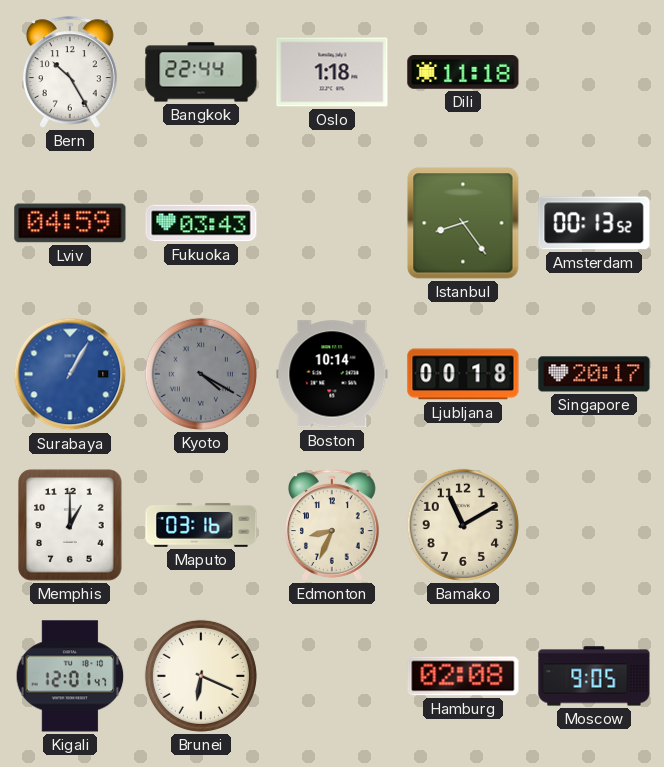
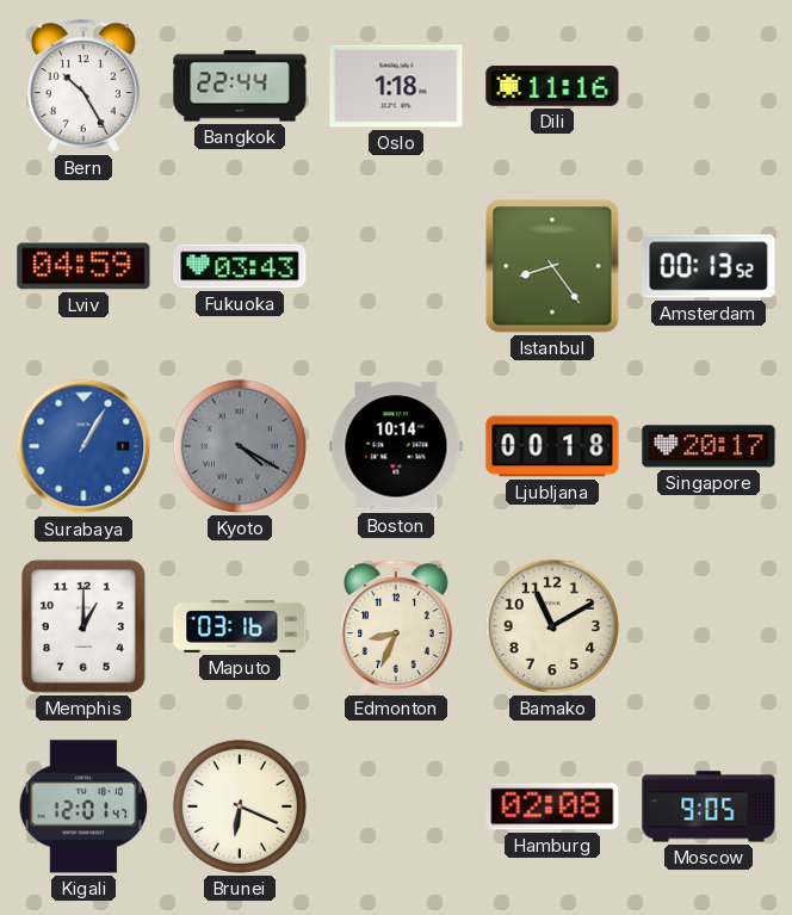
Dili: 11:18 -> 11:16
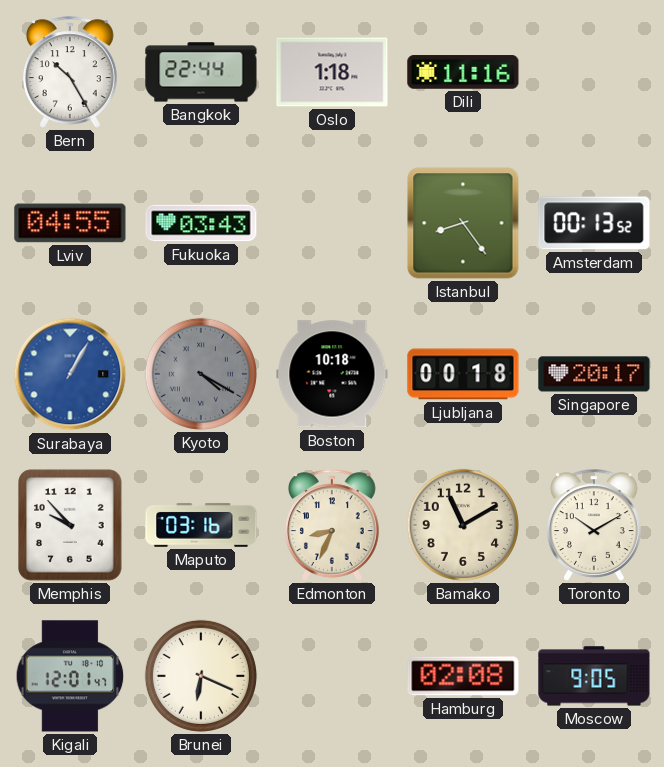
Lviv: 04:59 -> 04:55
Boston: 10:14 -> 10:18
Memphis: 1:00 -> 9:53
Toronto: none -> 10:10
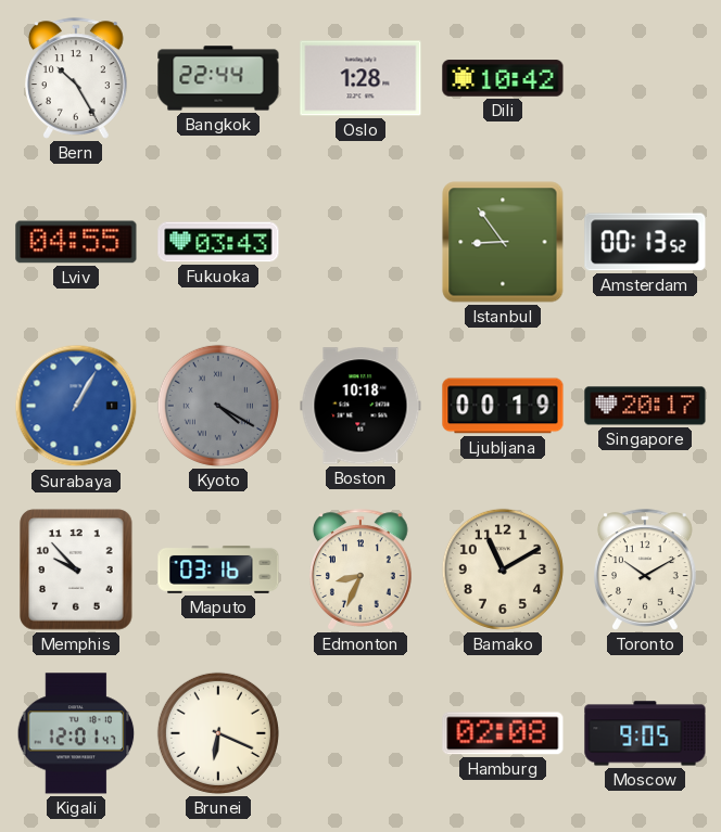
Oslo: 1:18 -> 1:28
Dili: 11:16 -> 10:42
Istanbul: 8:24 -> 8:54
Ljubljana: 00:18 -> 00:19
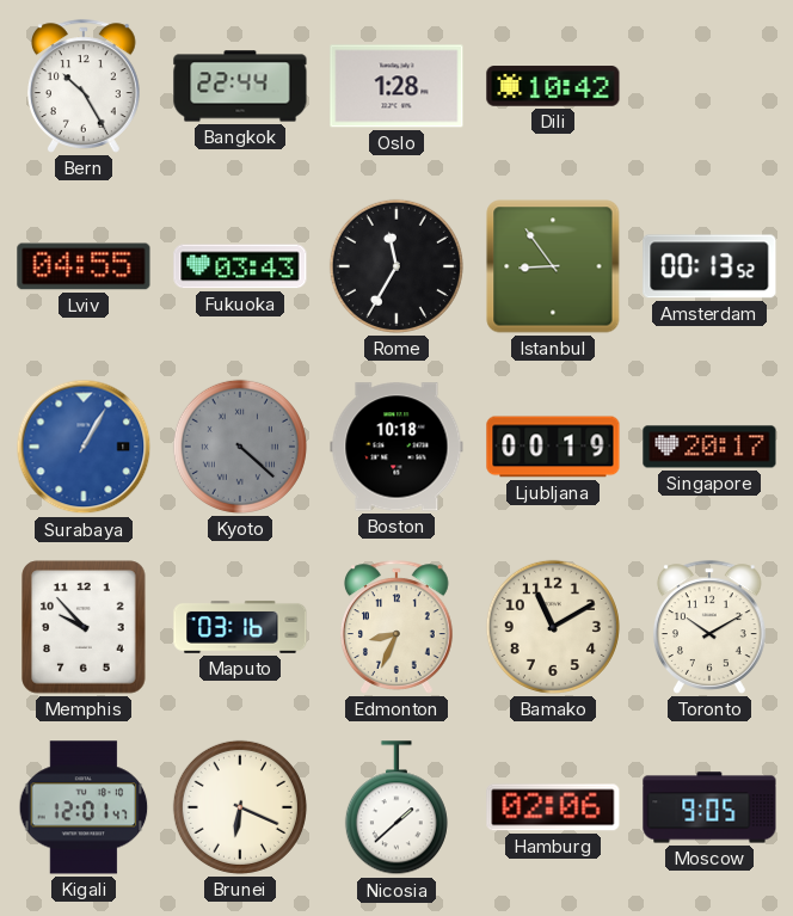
Rome: none -> 11:35
Kyoto: 4:20 -> 4:22
Nicosia: none -> 1:38
Hamburg: 02:08 -> 02:06
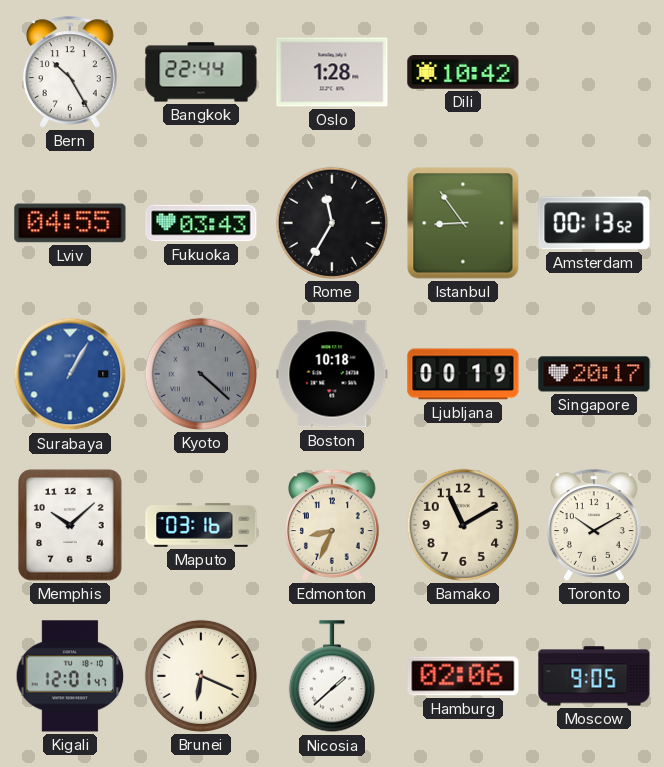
Memphis: 9:53 -> 10:08
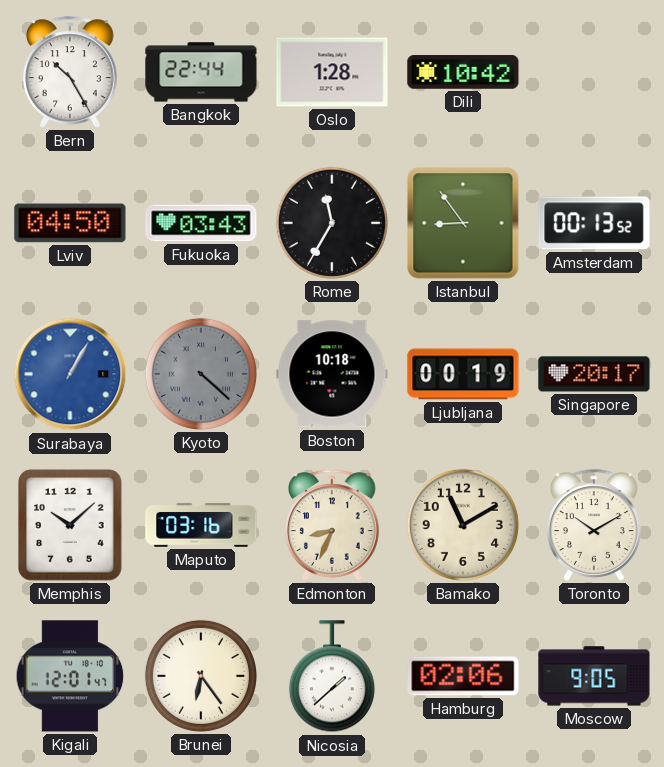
Lviv: 04:55 -> 04:50
Brunei: 6:19 -> 6:24
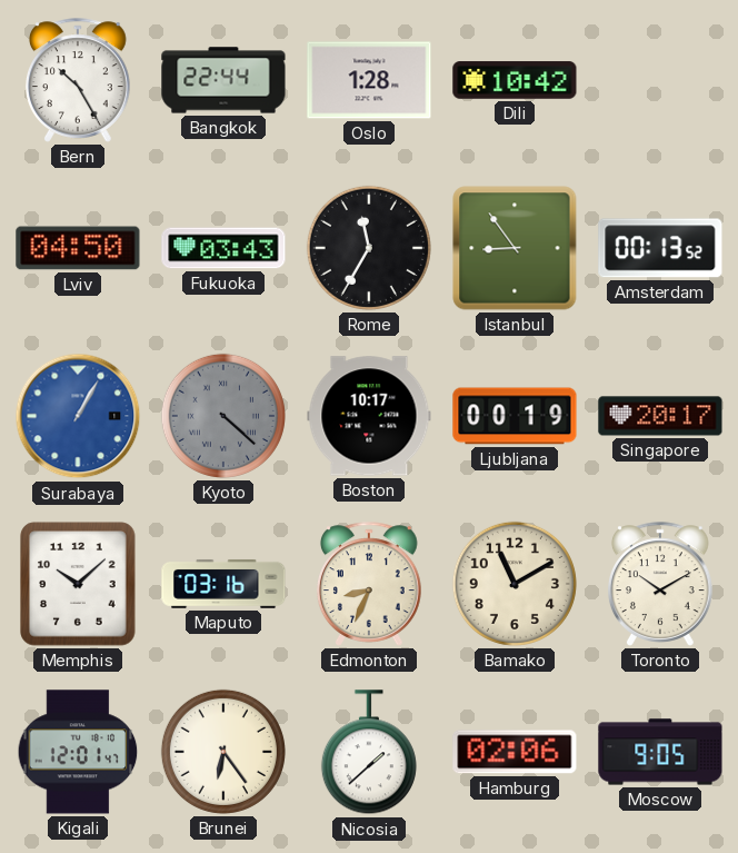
Boston: 10:18 -> 10:17
